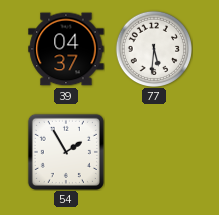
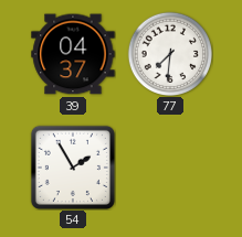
77: 5:31 -> 7:31
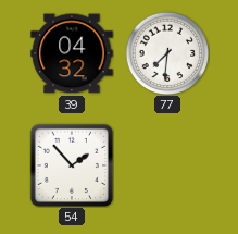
39: 04:37 -> 04:32
54: 1:55 -> 1:53
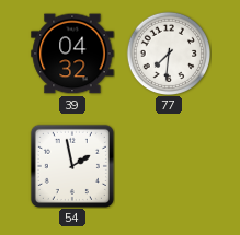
54: 1:53 -> 1:58
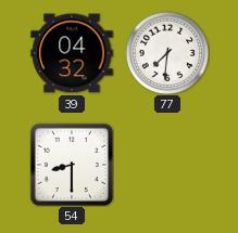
54: 1:58 -> 8:30
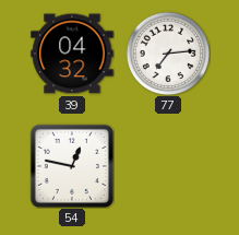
77: 7:31 -> 7:14
54: 8:30 -> 12:47
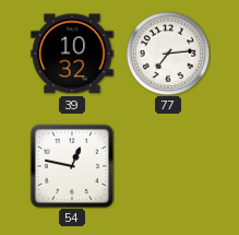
39: 04:32 -> 10:32
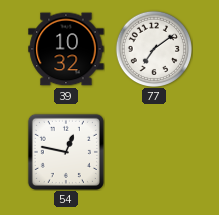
77: 7:14 -> 7:09
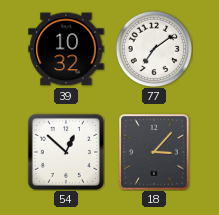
54: 12:47 -> 12:52
18: none -> 3:07
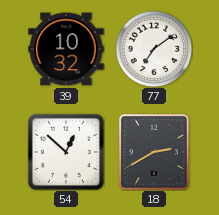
18: 3:07 -> 2:40
